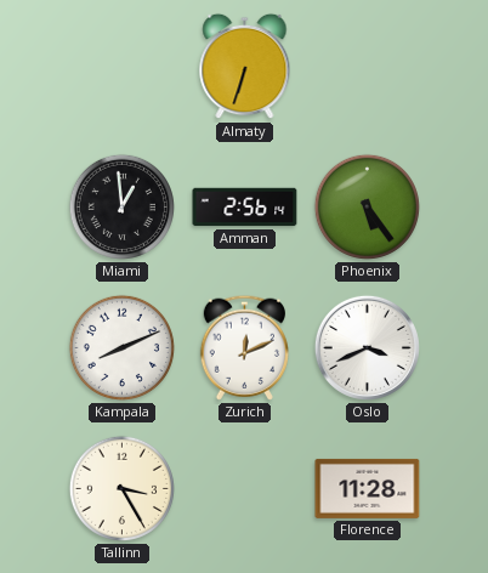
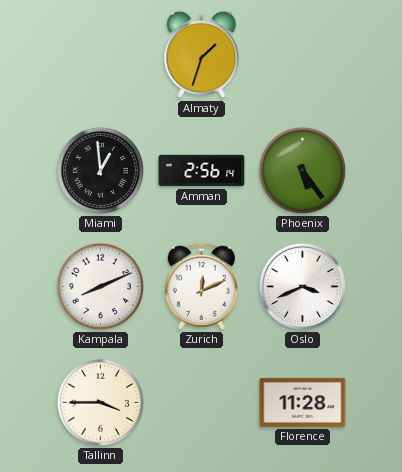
Almaty: 6:33 -> 1:33
Tallinn: 3:25 -> 3:45
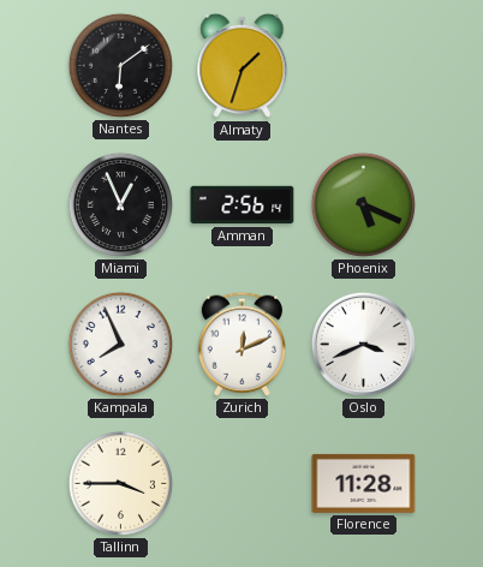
Nantes: none -> 6:09
Miami: 12:59 -> 12:56
Phoenix: 5:24 -> 5:19
Kampala: 8:11 -> 7:56
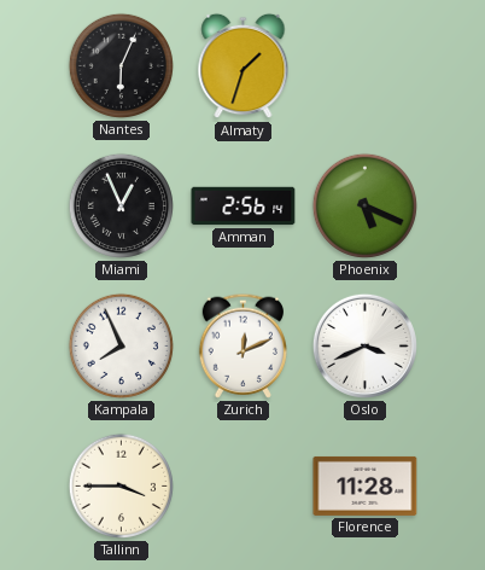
Nantes: 6:09 -> 6:04
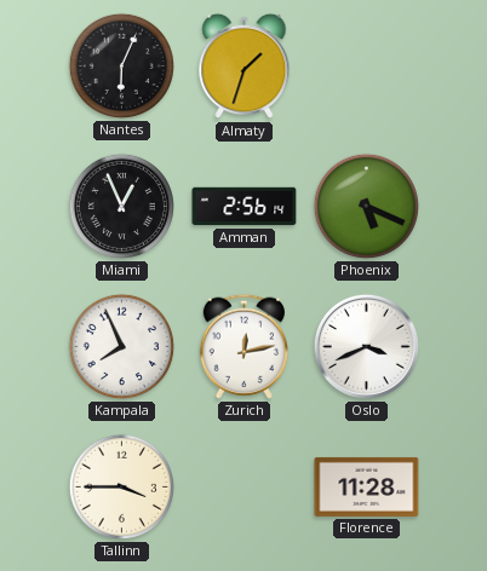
Zurich: 12:11 -> 12:13
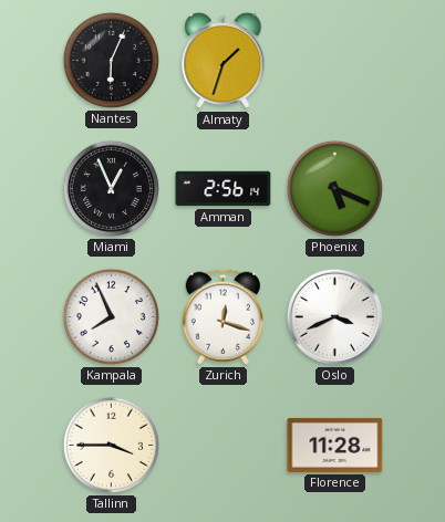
Zurich: 12:13 -> 12:18
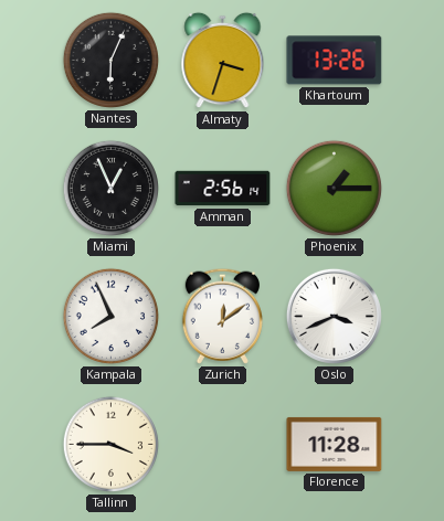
Almaty: 1:33 -> 3:33
Khartoum: none -> 13:26
Phoenix: 5:19 -> 1:15
Zurich: 12:18 -> 12:09
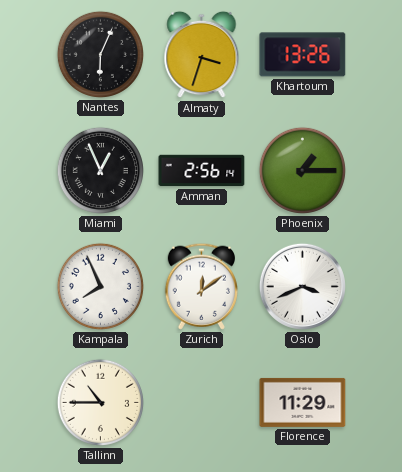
Tallinn: 3:45 -> 10:45
Florence: 11:28 -> 11:29
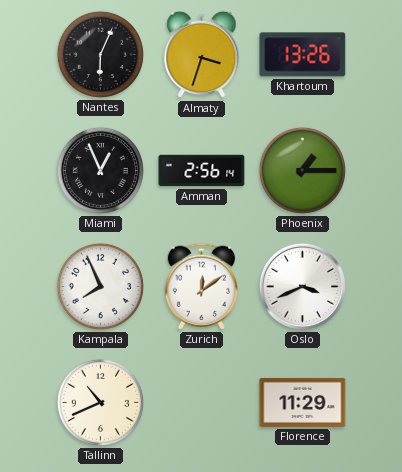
Tallinn: 10:45 -> 10:41
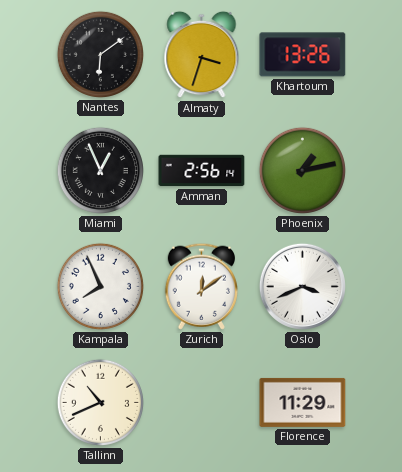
Nantes: 6:04 -> 6:09
Phoenix: 1:15 -> 1:13
